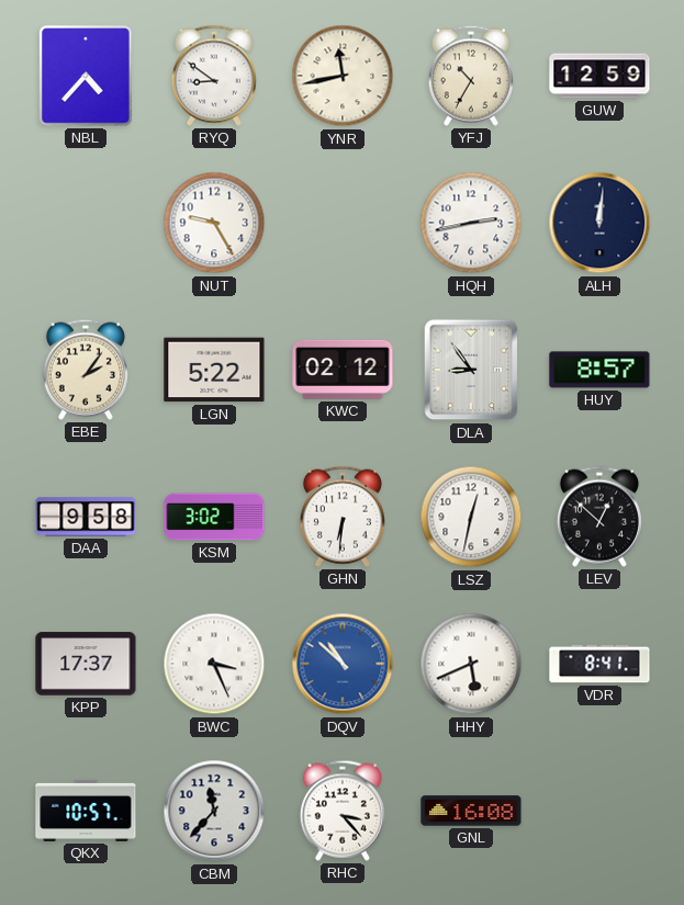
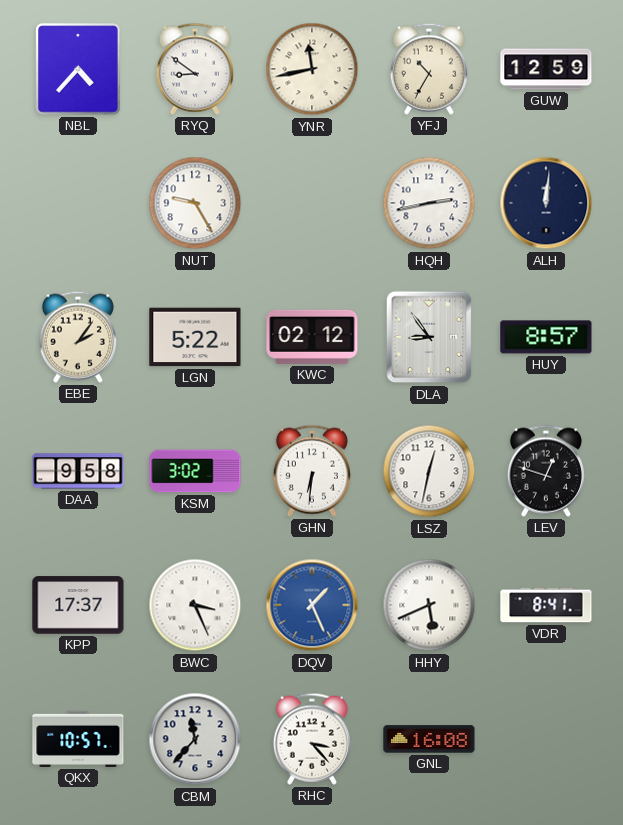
LEV: 12:52 -> 12:48
DQV: 10:52 -> 1:26
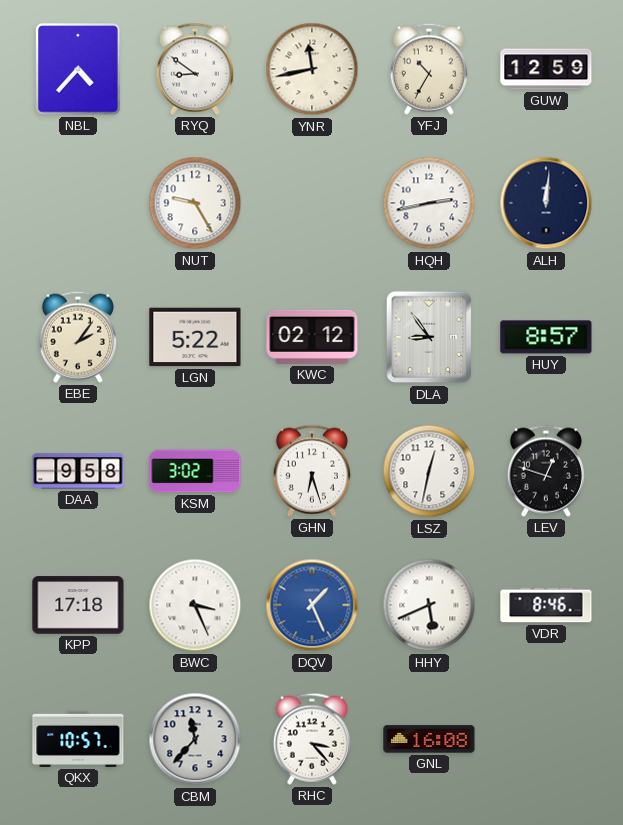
GHN: 6:31 -> 6:27
KPP: 17:37 -> 17:18
VDR: 8:41 -> 8:46
